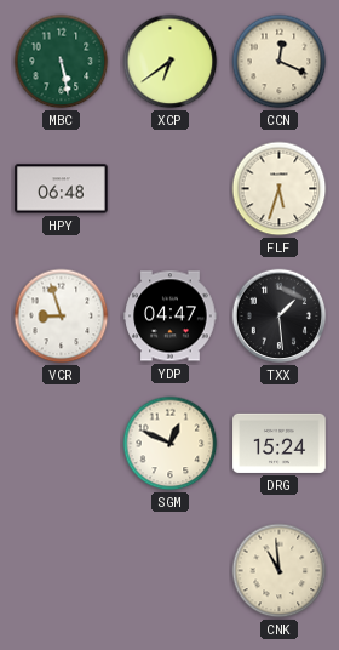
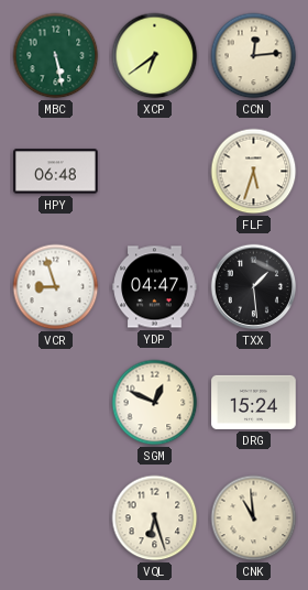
CCN: 12:19 -> 12:14
VQL: none -> 6:27
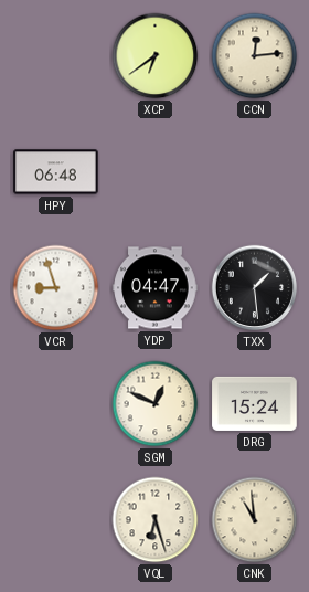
MBC: 5:28 -> none
FLF: 5:33 -> none
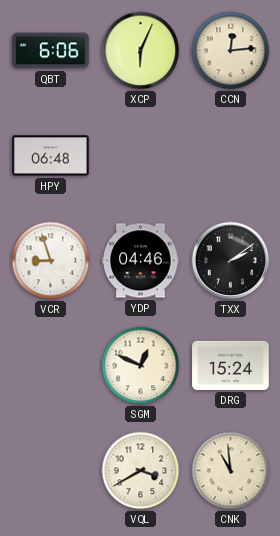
QBT: none -> 6:06
XCP: 6:39 -> 6:04
YDP: 04:47 -> 04:46
TXX: 1:29 -> 2:09
VQL: 6:27 -> 3:40
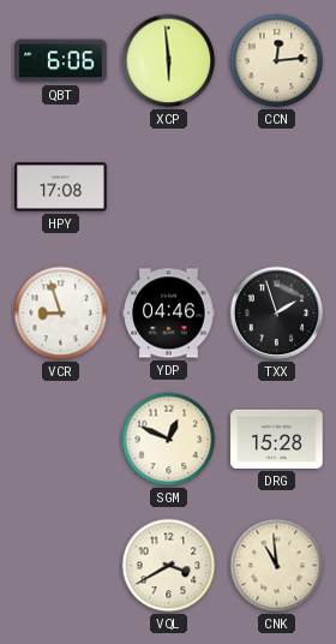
XCP: 6:04 -> 5:59
HPY: 06:48 -> 17:08
TXX: 2:09 -> 1:57
DRG: 15:24 -> 15:28
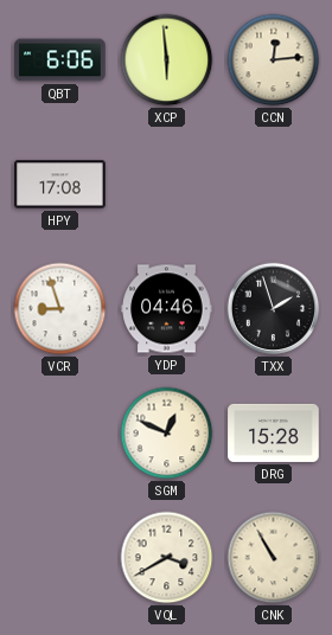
CNK: 10:59 -> 10:55
